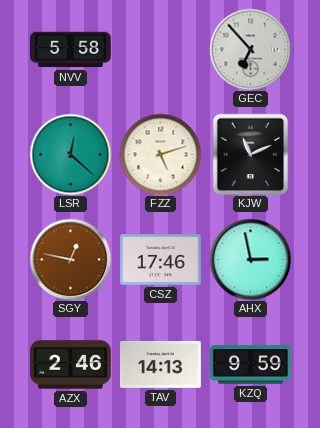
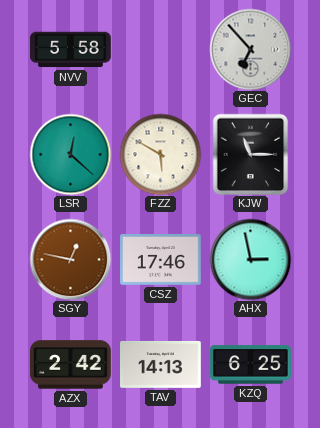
FZZ: 5:12 -> 5:50
KJW: 11:11 -> 11:15
AZX: 2:46 -> 2:42
KZQ: 9:59 -> 6:25
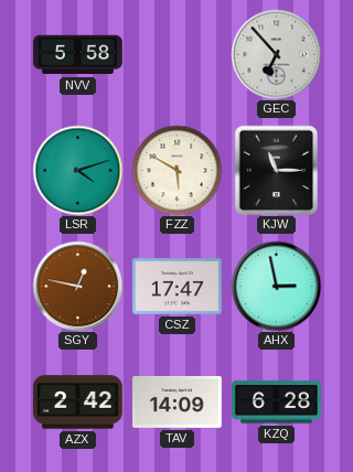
LSR: 12:22 -> 4:12
CSZ: 17:46 -> 17:47
TAV: 14:13 -> 14:09
KZQ: 6:25 -> 6:28
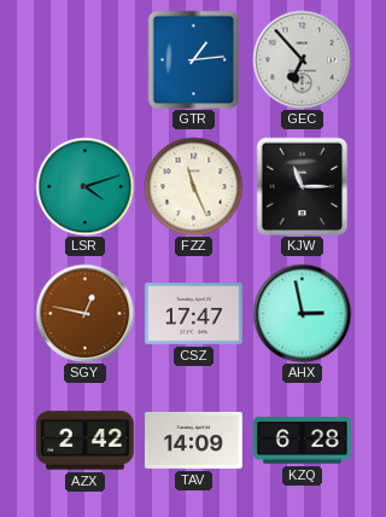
NVV: 5:58 -> none
GTR: none -> 1:14
FZZ: 5:50 -> 11:26
